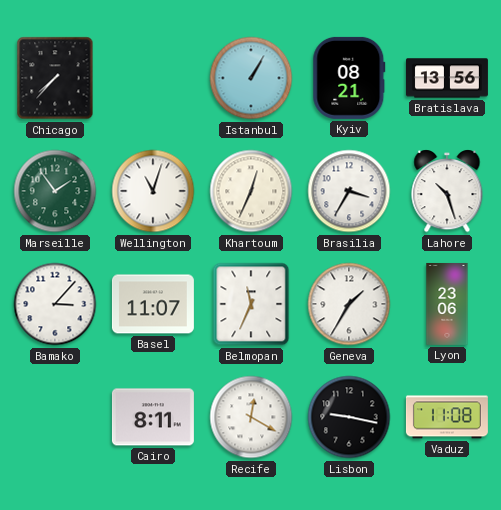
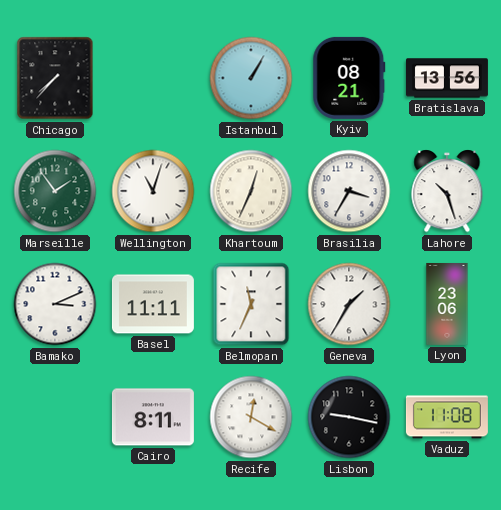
Bamako: 3:07 -> 3:11
Basel: 11:07 -> 11:11
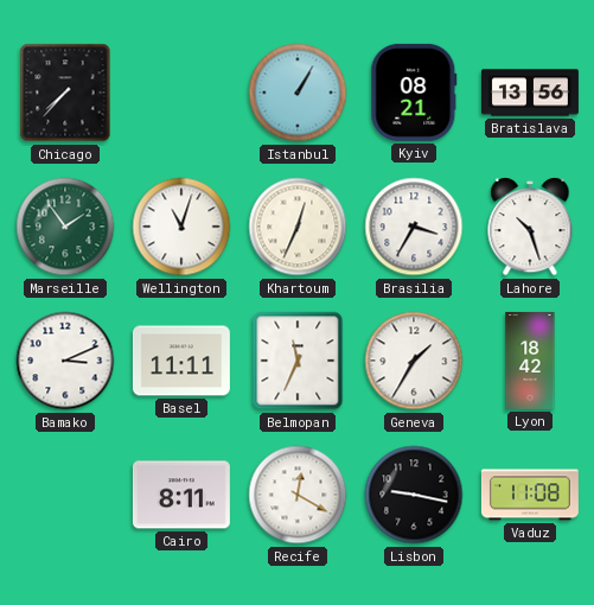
Lyon: 23:06 -> 18:42
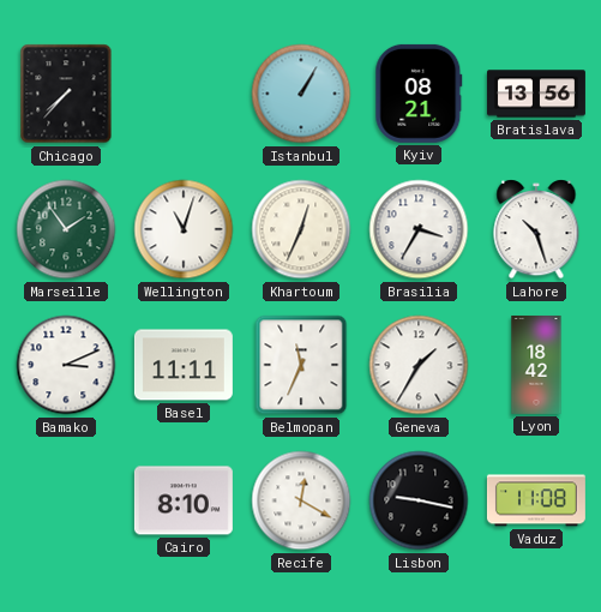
Cairo: 8:11 -> 8:10
